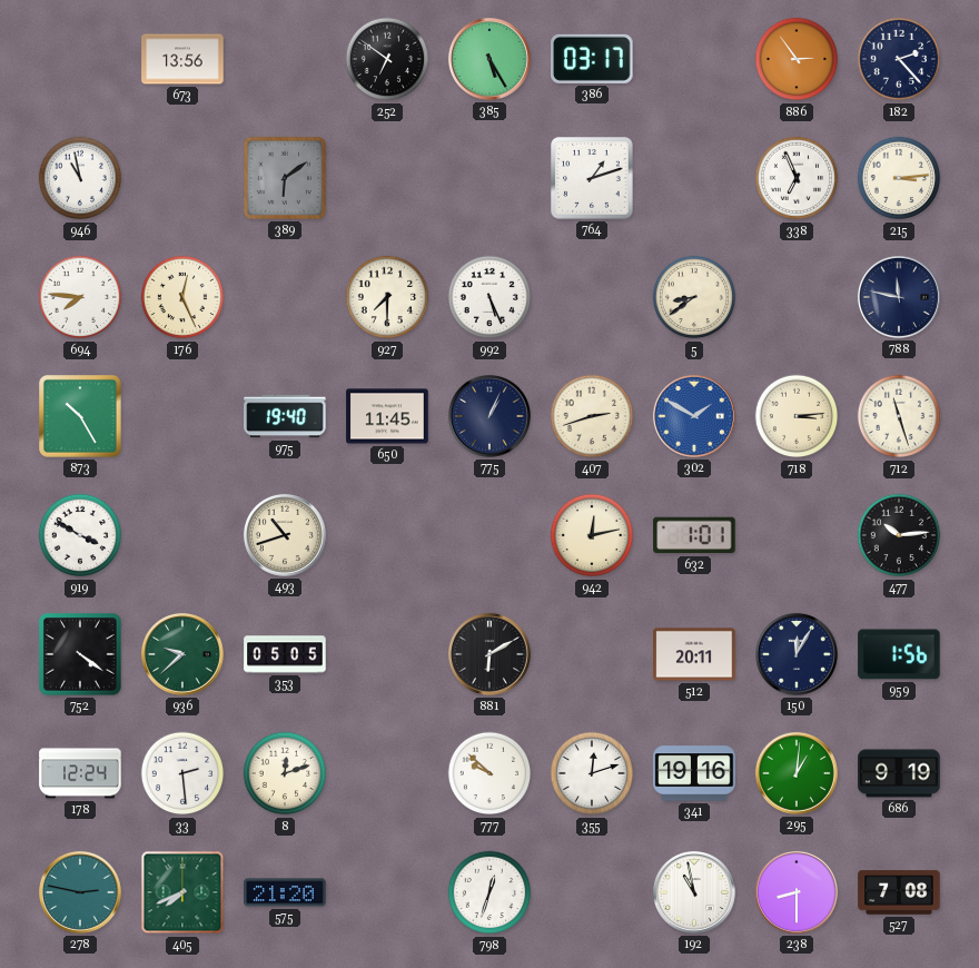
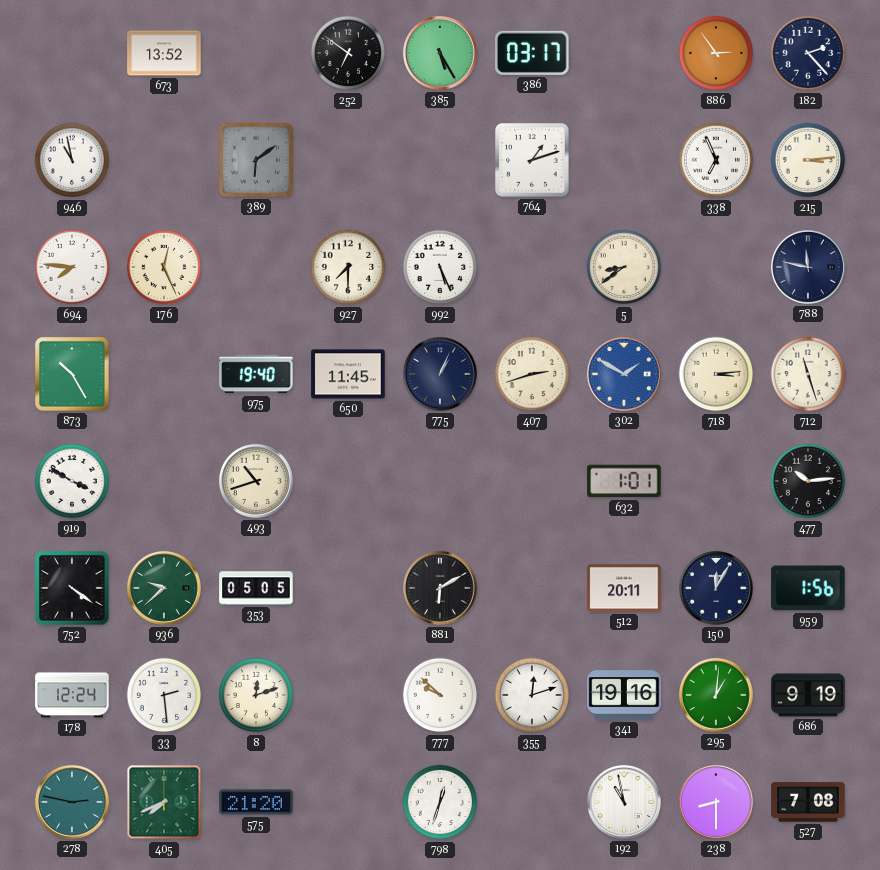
673: 13:56 -> 13:52
942: 12:13 -> none
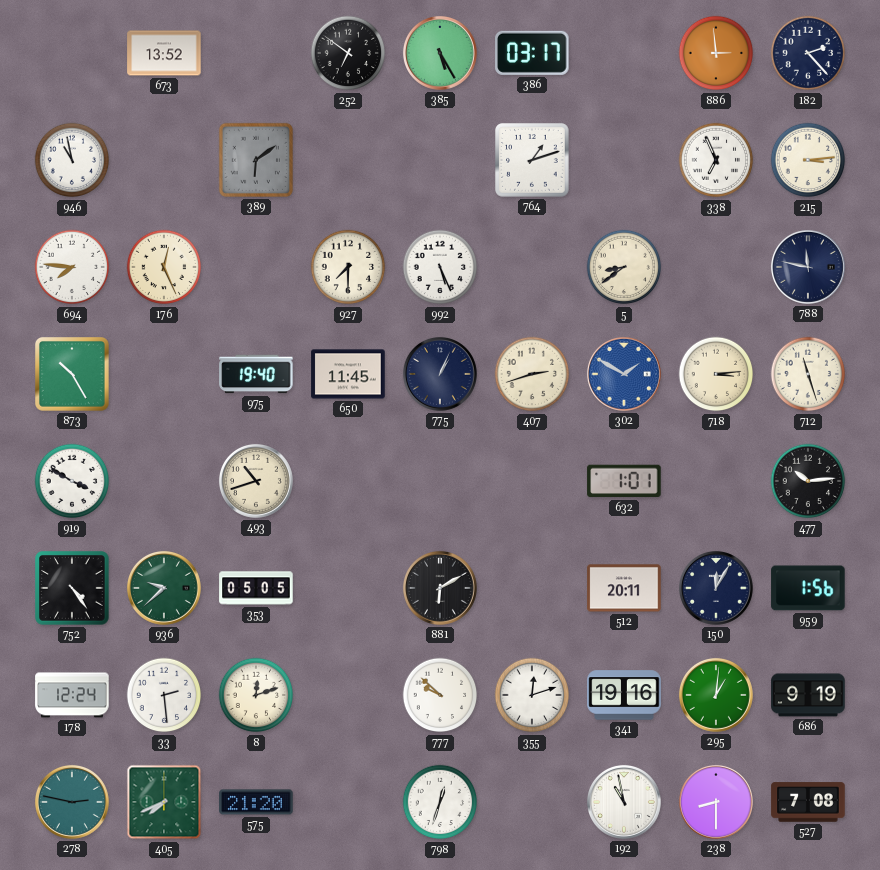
886: 2:54 -> 2:59
752: 4:21 -> 4:24
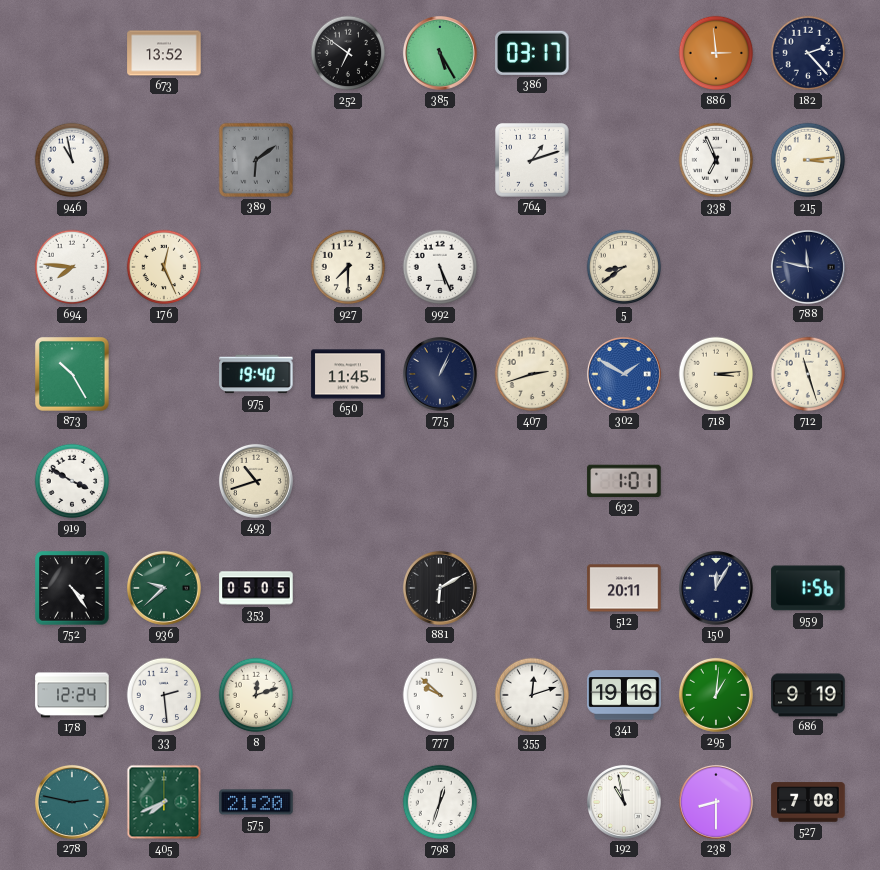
477: 10:14 -> none
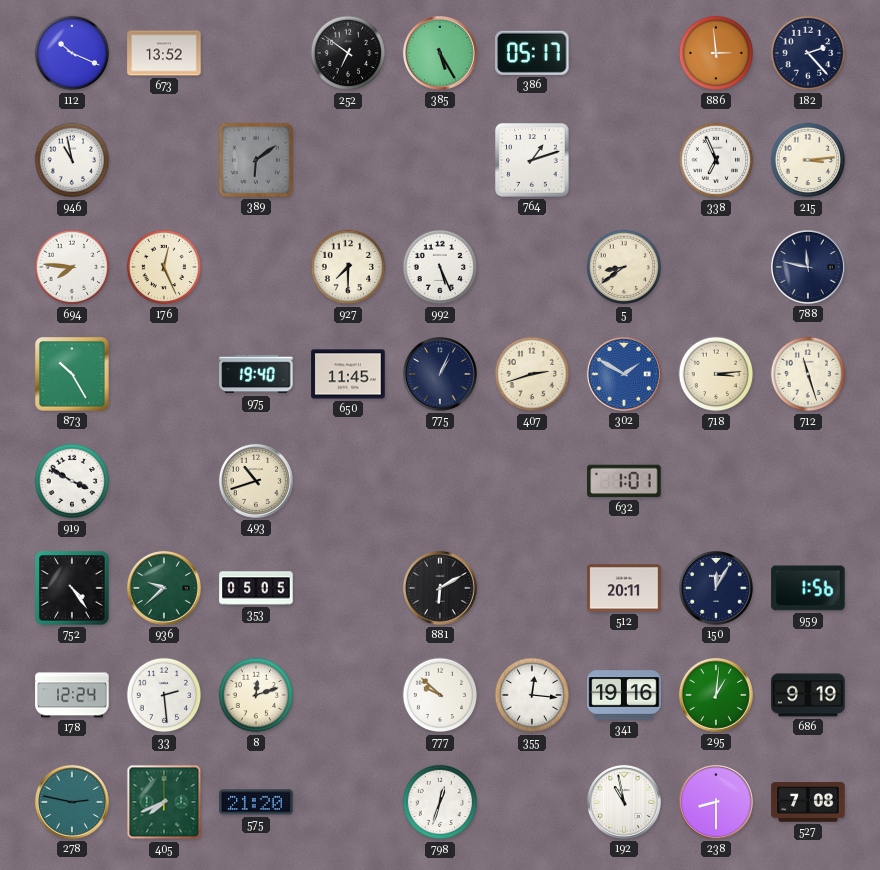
112: none -> 10:19
386: 03:17 -> 05:17
355: 12:12 -> 12:16
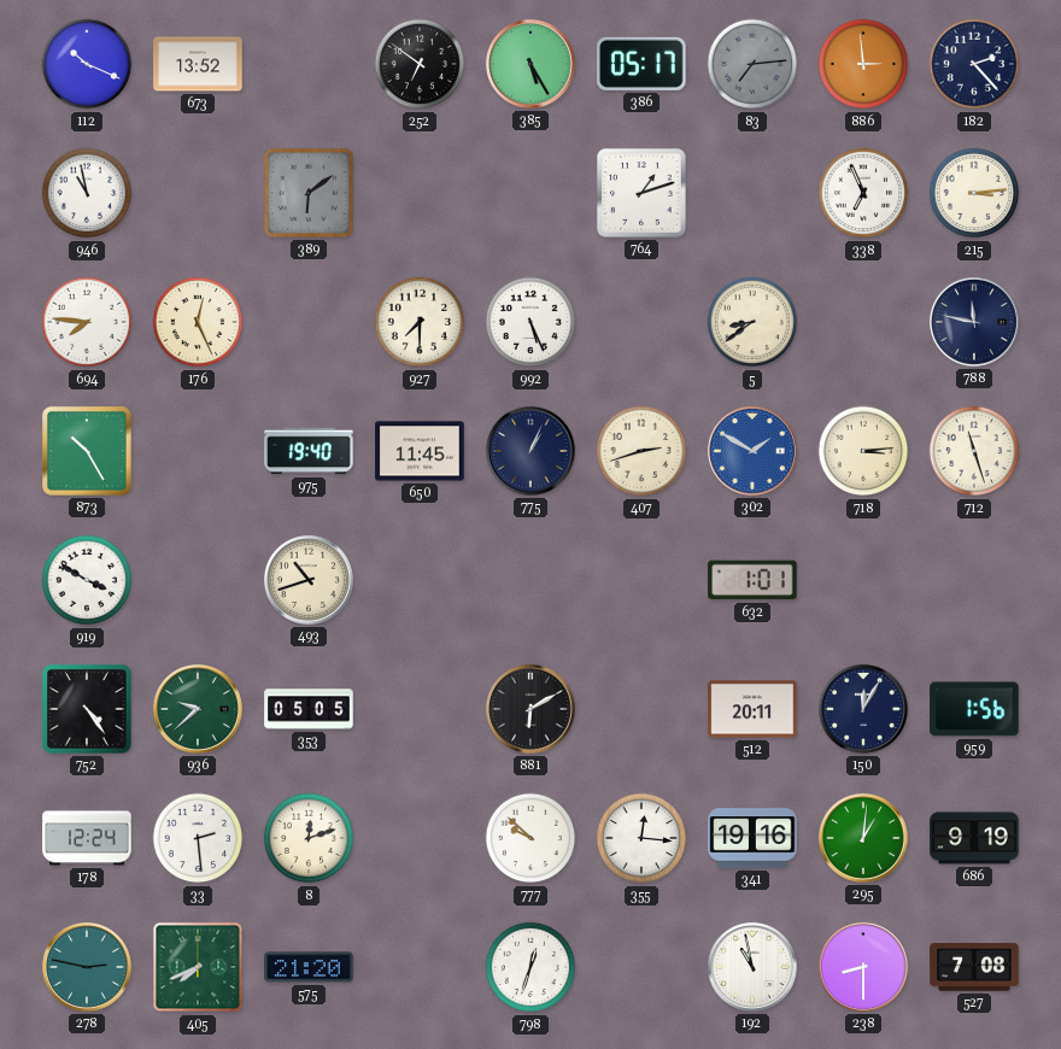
83: none -> 7:14
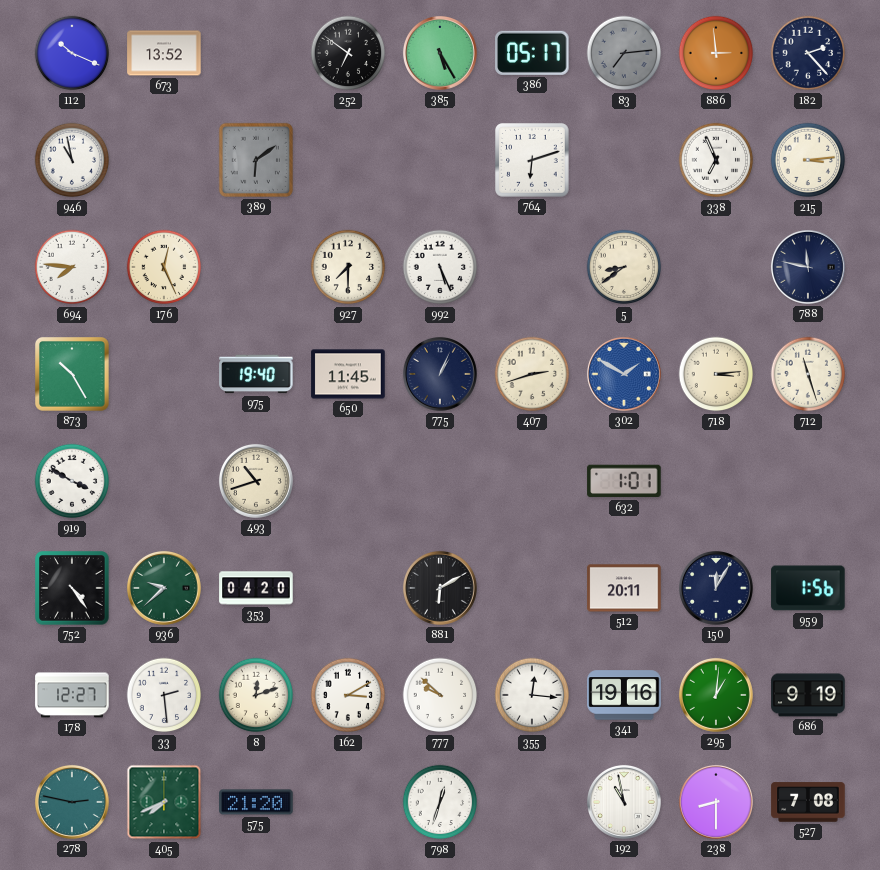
764: 1:12 -> 6:12
353: 05:05 -> 04:20
178: 12:24 -> 12:27
162: none -> 3:10
